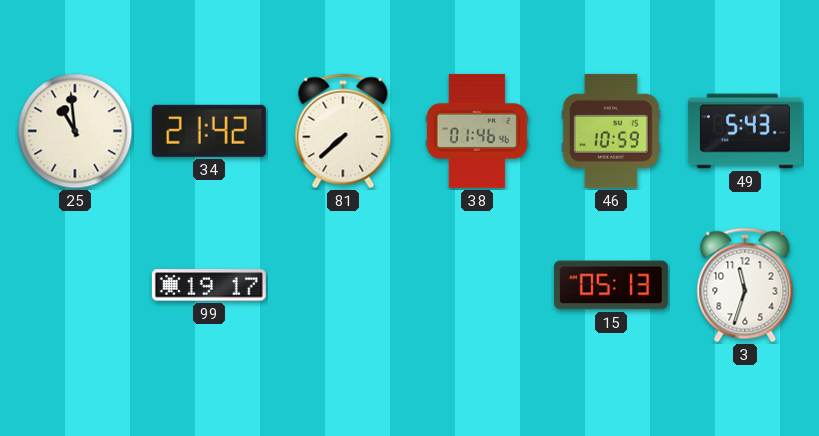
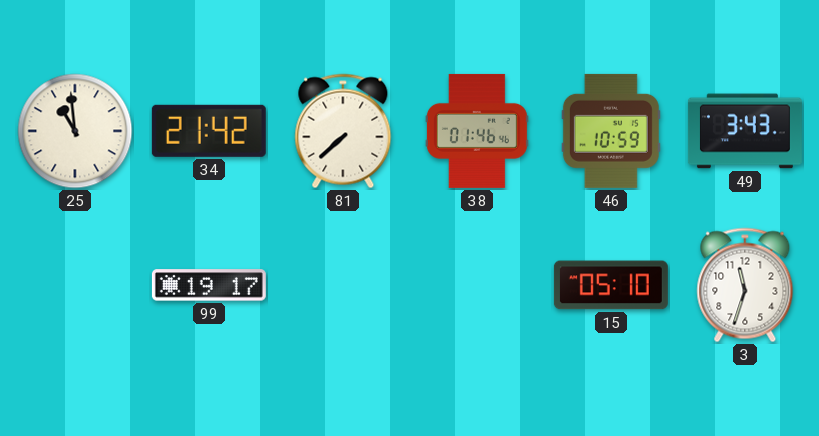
49: 5:43 -> 3:43
15: 05:13 -> 05:10
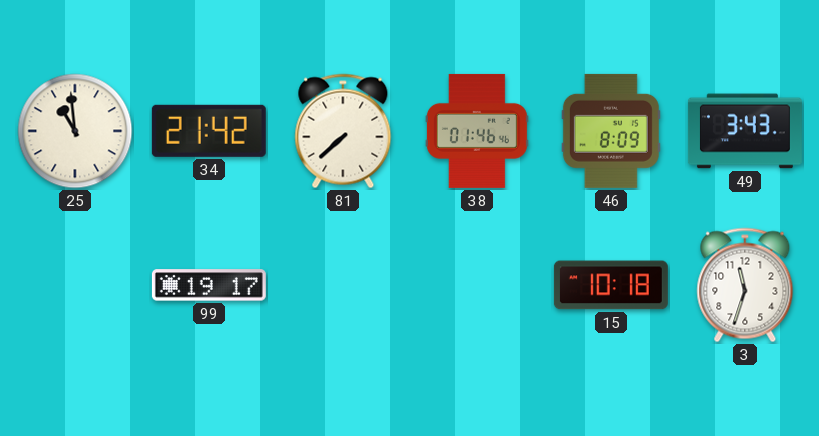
46: 10:59 -> 8:09
15: 05:10 -> 10:18
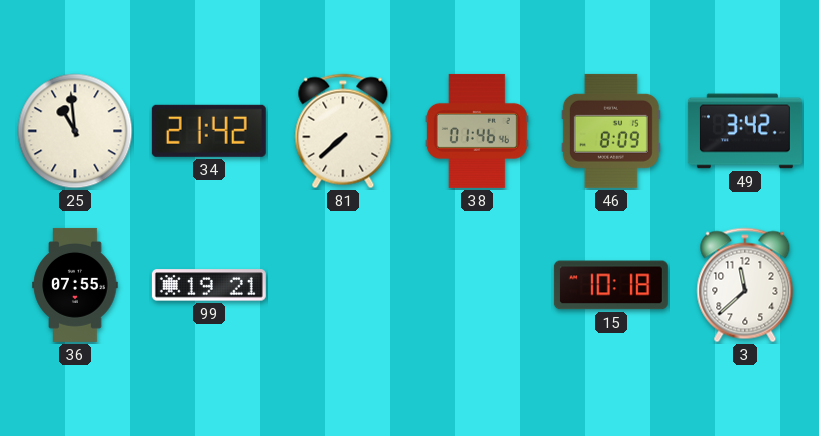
49: 3:43 -> 3:42
36: none -> 07:55
99: 19:17 -> 19:21
3: 11:33 -> 11:38
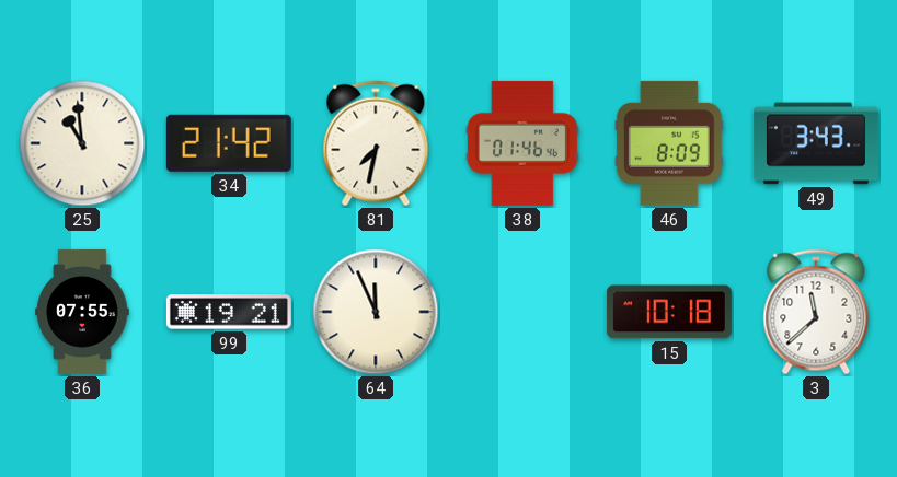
81: 7:38 -> 7:32
49: 3:42 -> 3:43
64: none -> 11:56
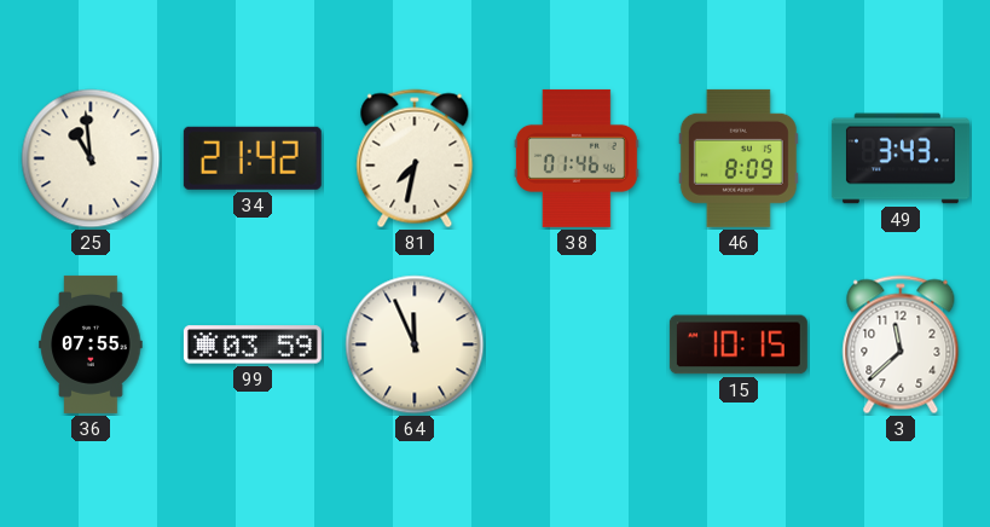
99: 19:21 -> 03:59
15: 10:18 -> 10:15
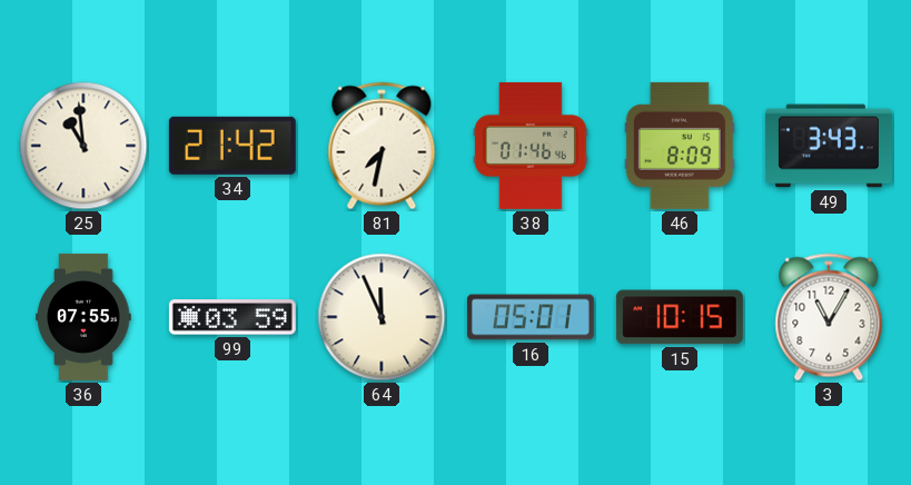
16: none -> 05:01
3: 11:38 -> 11:05
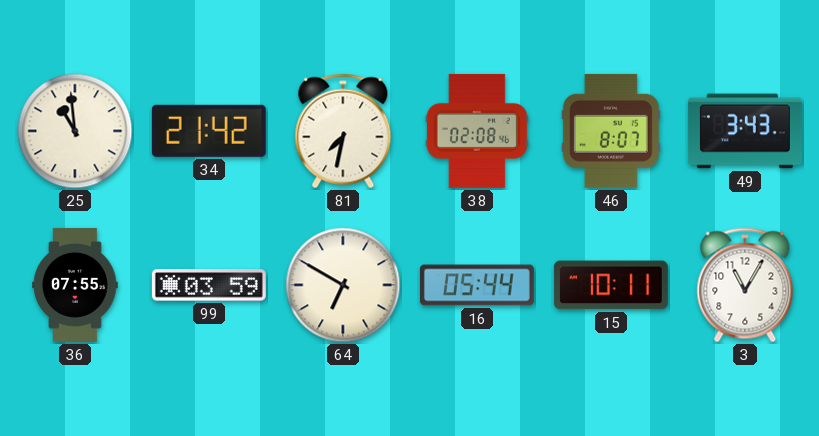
38: 01:46 -> 02:08
46: 8:09 -> 8:07
64: 11:56 -> 6:50
16: 05:01 -> 05:44
15: 10:15 -> 10:11
